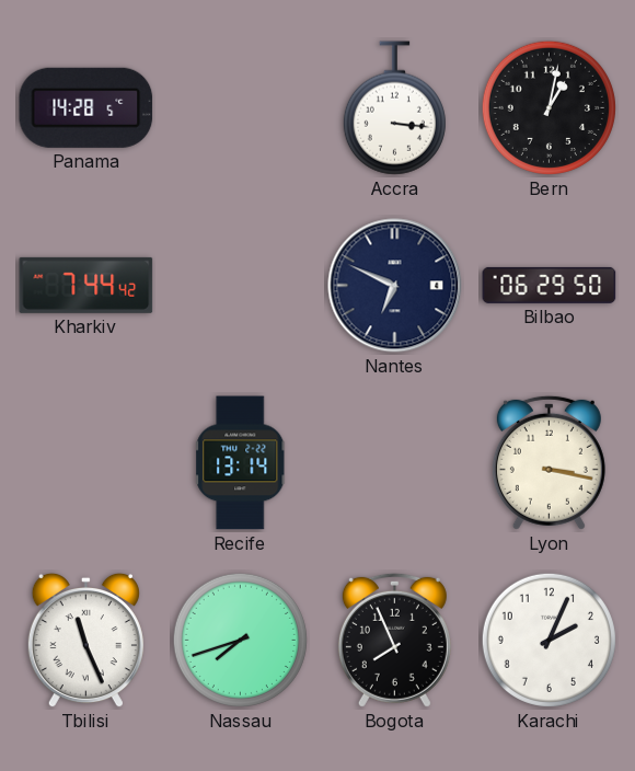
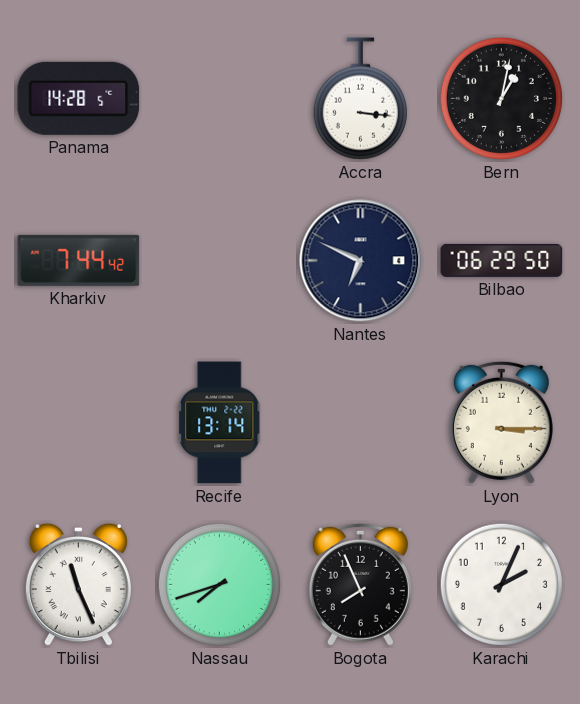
Lyon: 3:17 -> 3:15
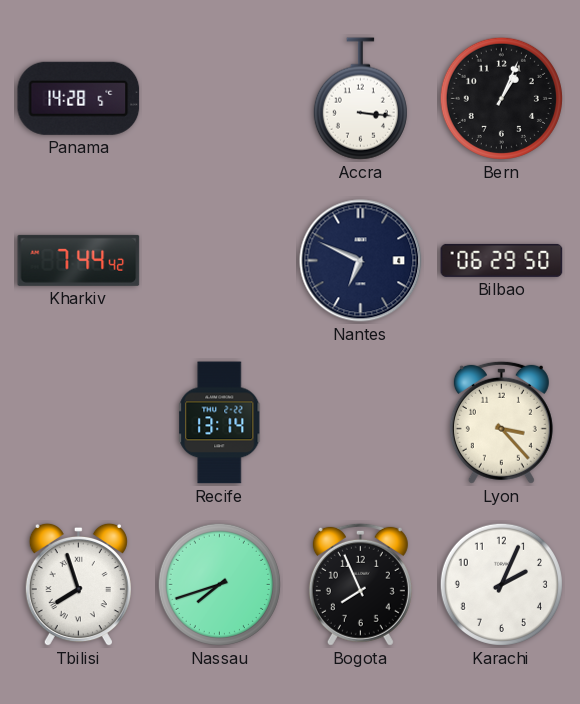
Bern: 1:02 -> 1:04
Lyon: 3:15 -> 3:23
Tbilisi: 11:26 -> 7:57
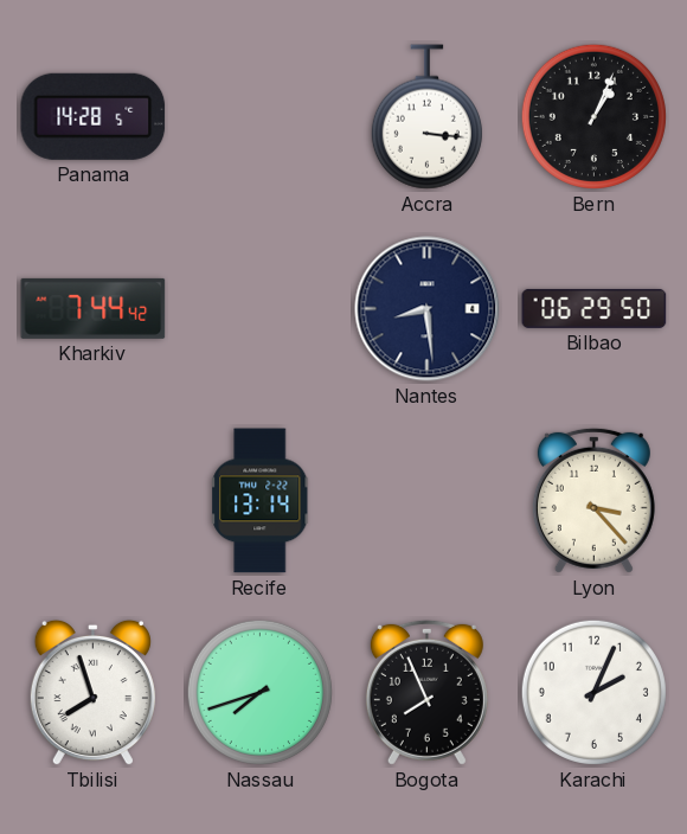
Nantes: 6:49 -> 8:29
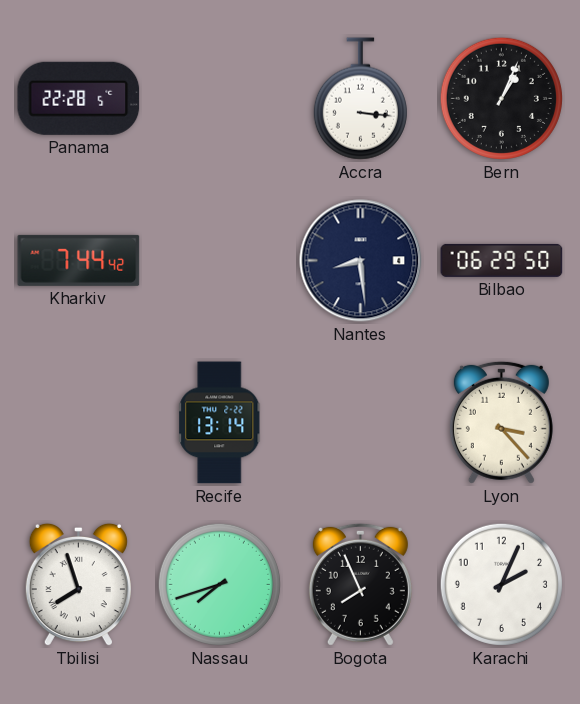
Panama: 14:28 -> 22:28
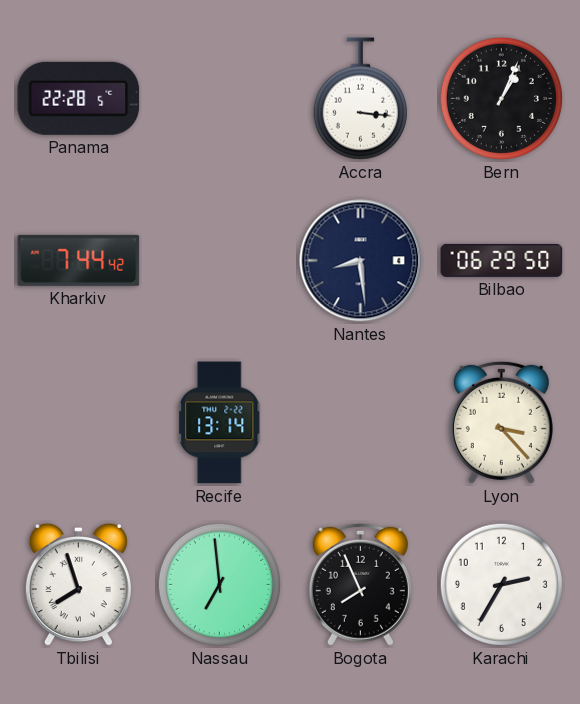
Nassau: 7:42 -> 6:59
Karachi: 2:04 -> 2:35
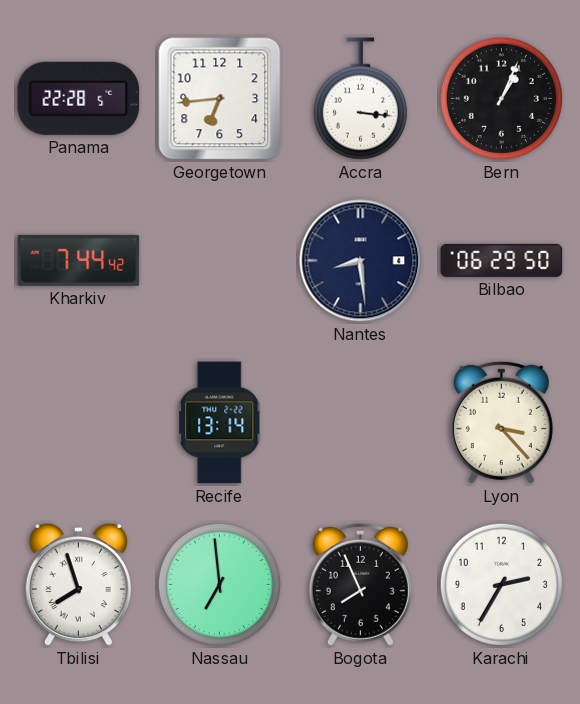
Georgetown: none -> 6:44
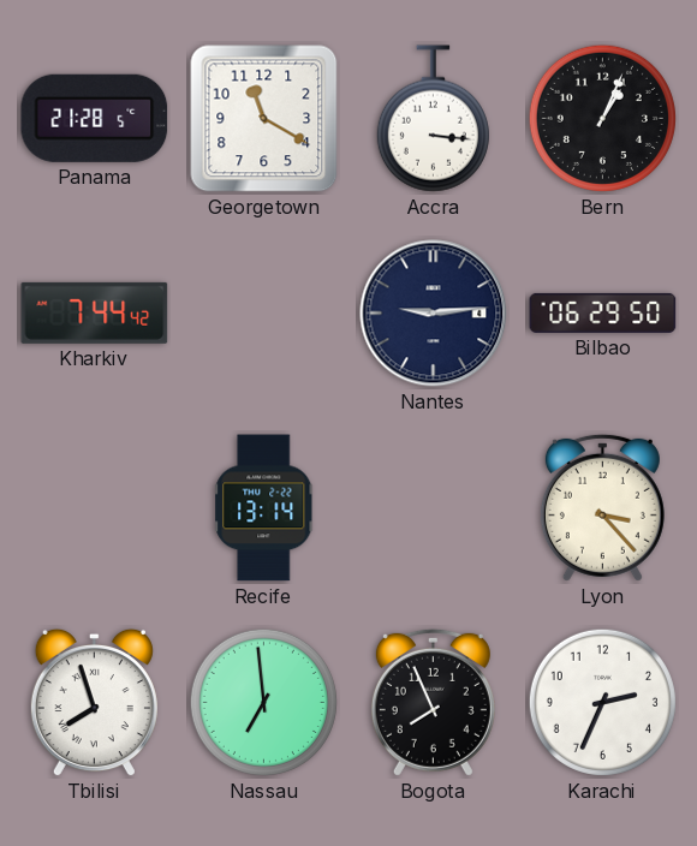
Panama: 22:28 -> 21:28
Georgetown: 6:44 -> 11:20
Nantes: 8:29 -> 9:14
Karachi: 2:35 -> 2:34
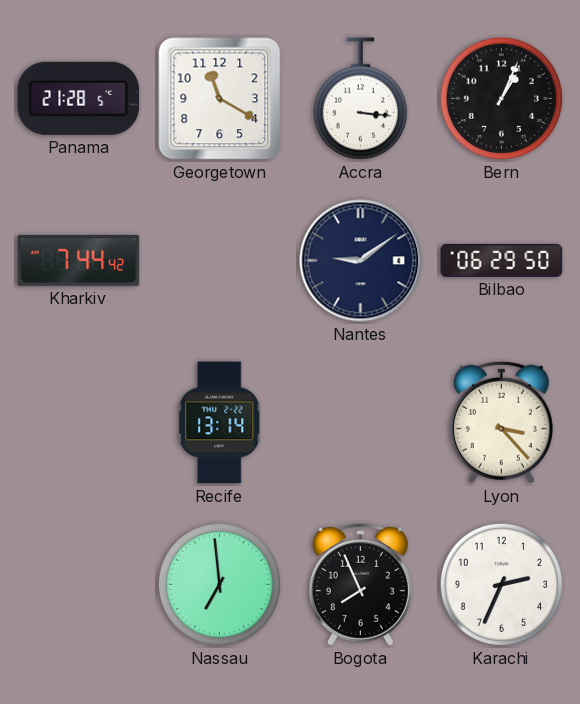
Nantes: 9:14 -> 9:09
Tbilisi: 7:57 -> none
